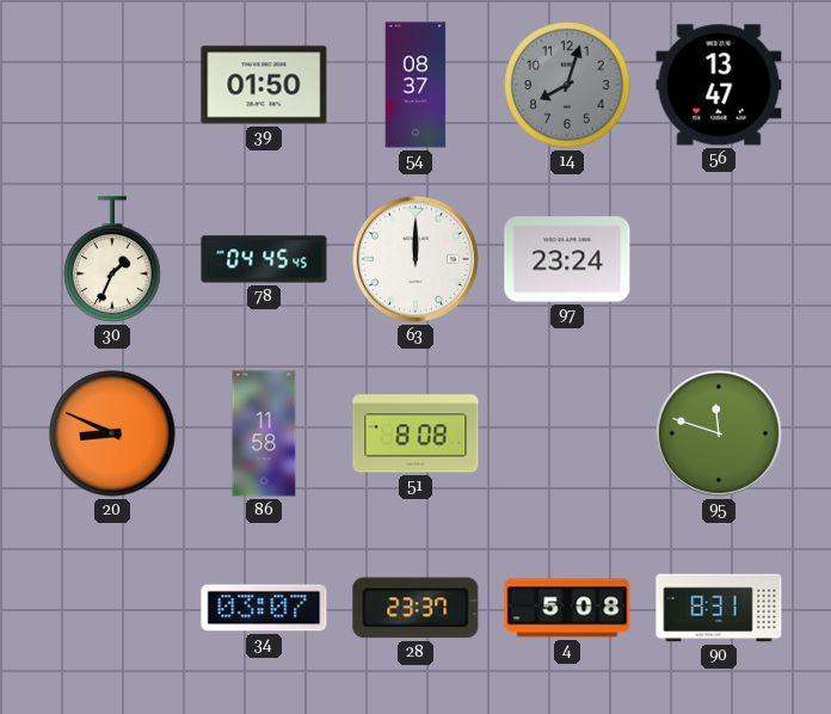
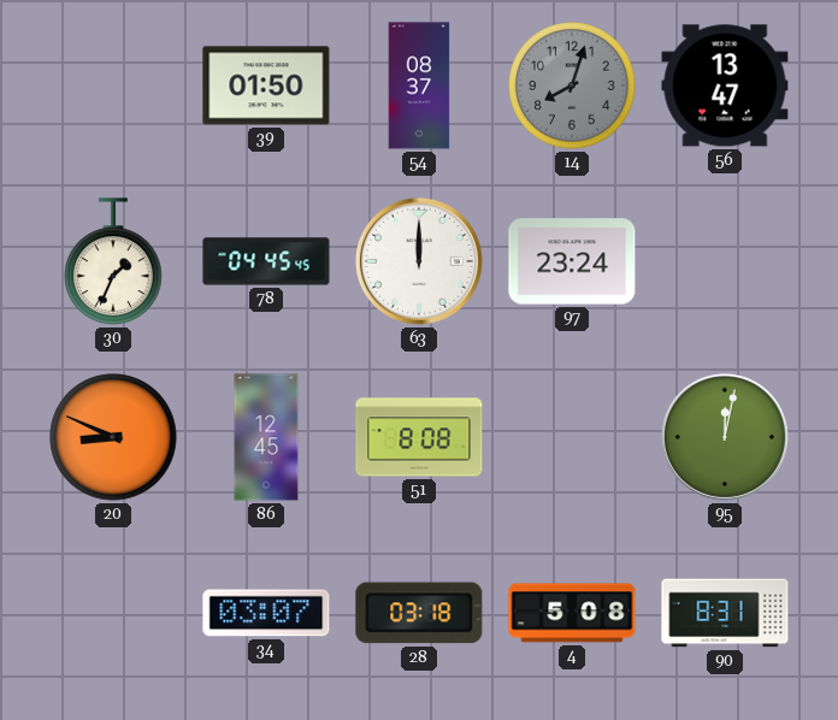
86: 11:58 -> 12:45
95: 11:48 -> 12:02
28: 23:37 -> 03:18
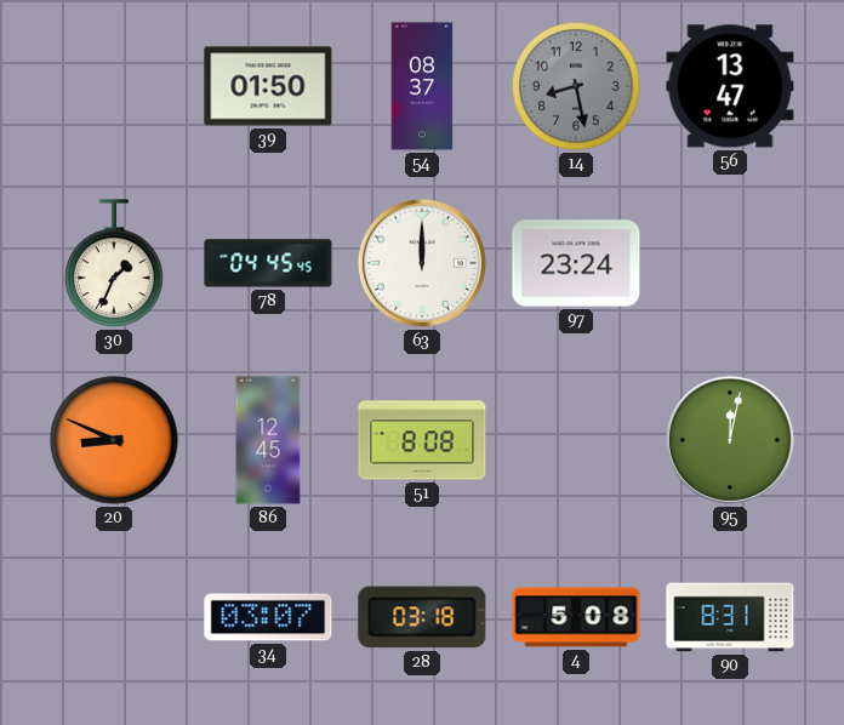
14: 8:03 -> 8:28
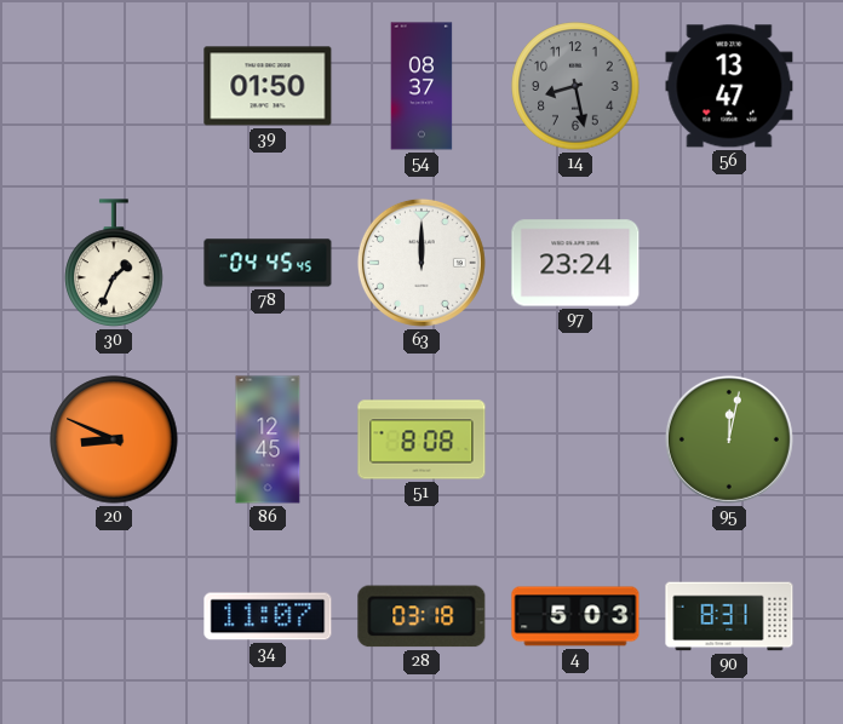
34: 03:07 -> 11:07
4: 5:08 -> 5:03
